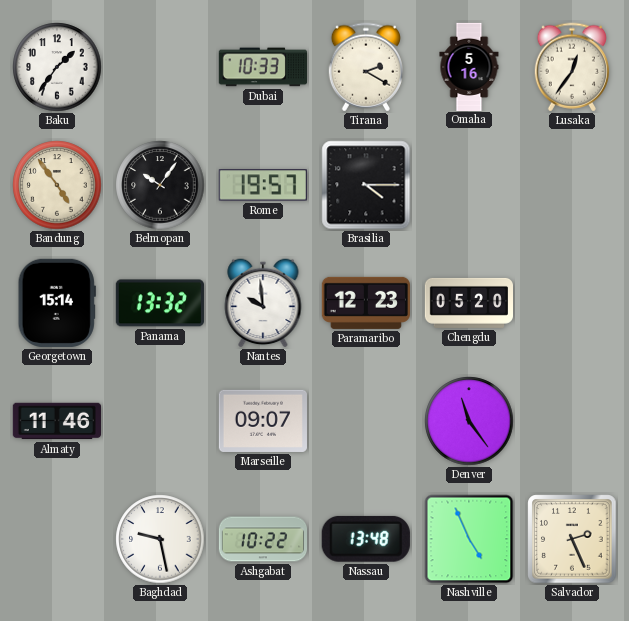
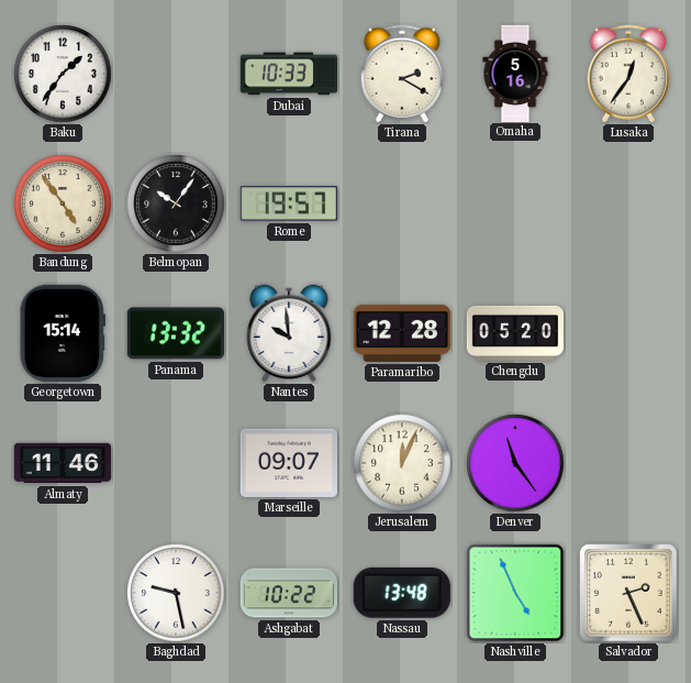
Brasilia: 4:15 -> none
Paramaribo: 12:23 -> 12:28
Jerusalem: none -> 12:04
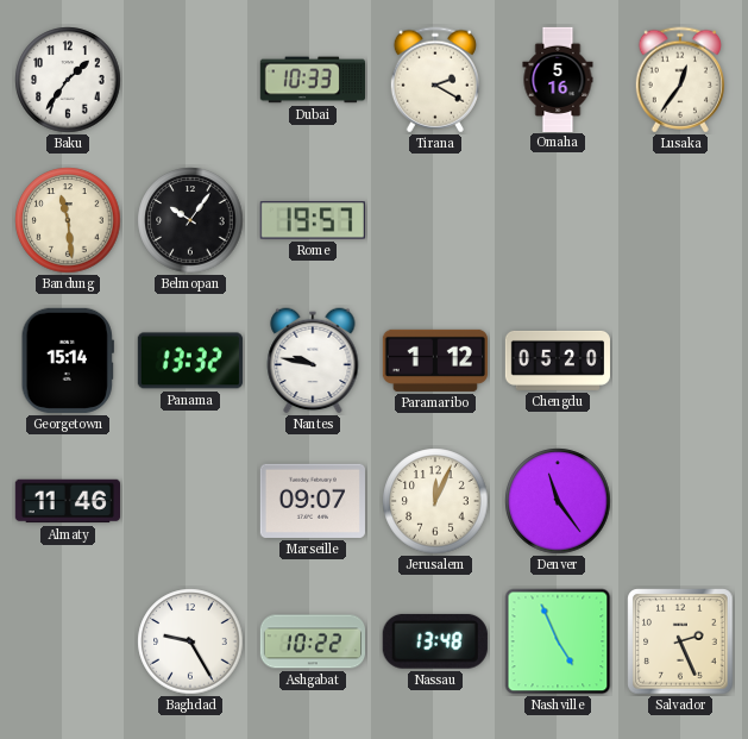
Bandung: 4:54 -> 11:29
Nantes: 9:59 -> 9:47
Paramaribo: 12:28 -> 1:12
Baghdad: 9:28 -> 9:25
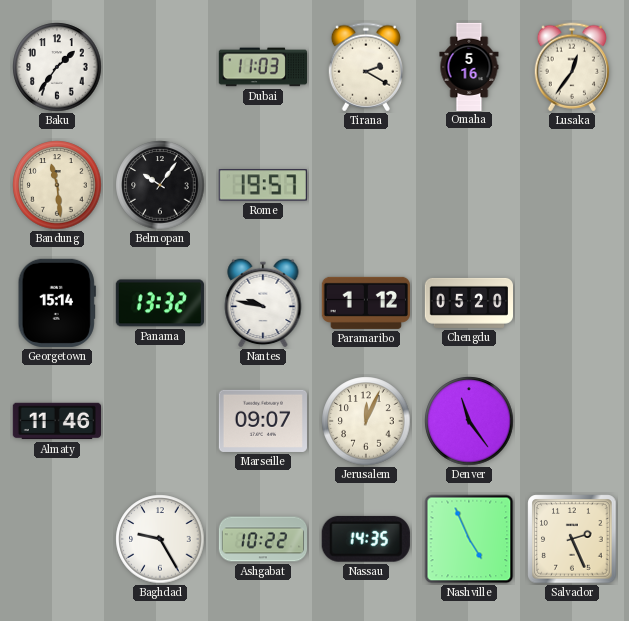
Dubai: 10:33 -> 11:03
Nassau: 13:48 -> 14:35
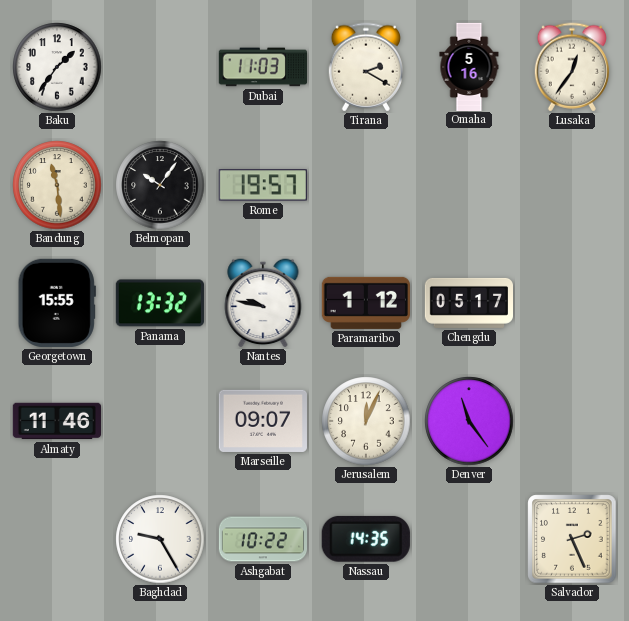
Georgetown: 15:14 -> 15:55
Chengdu: 05:20 -> 05:17
Nashville: 4:56 -> none
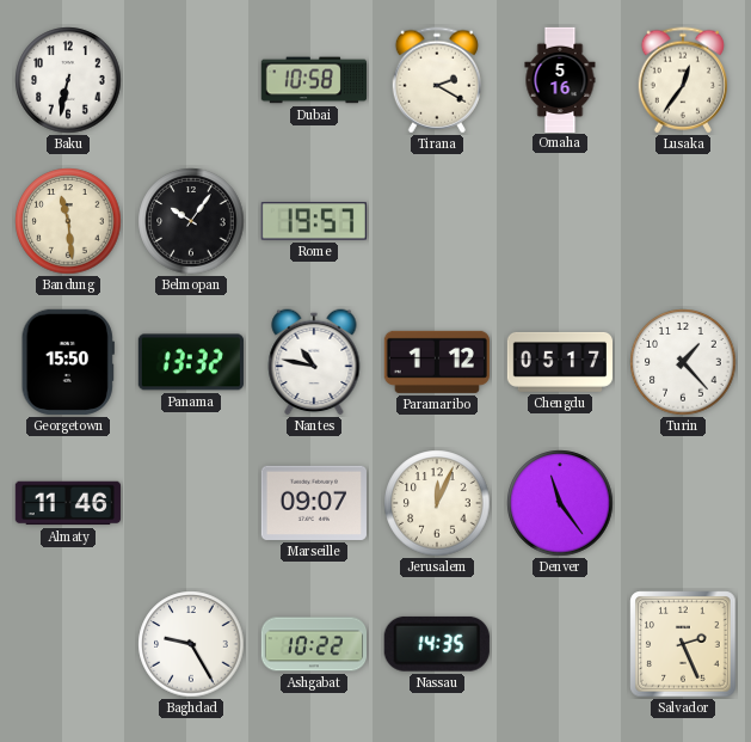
Baku: 1:36 -> 6:32
Dubai: 11:03 -> 10:58
Georgetown: 15:55 -> 15:50
Nantes: 9:47 -> 10:47
Turin: none -> 1:23
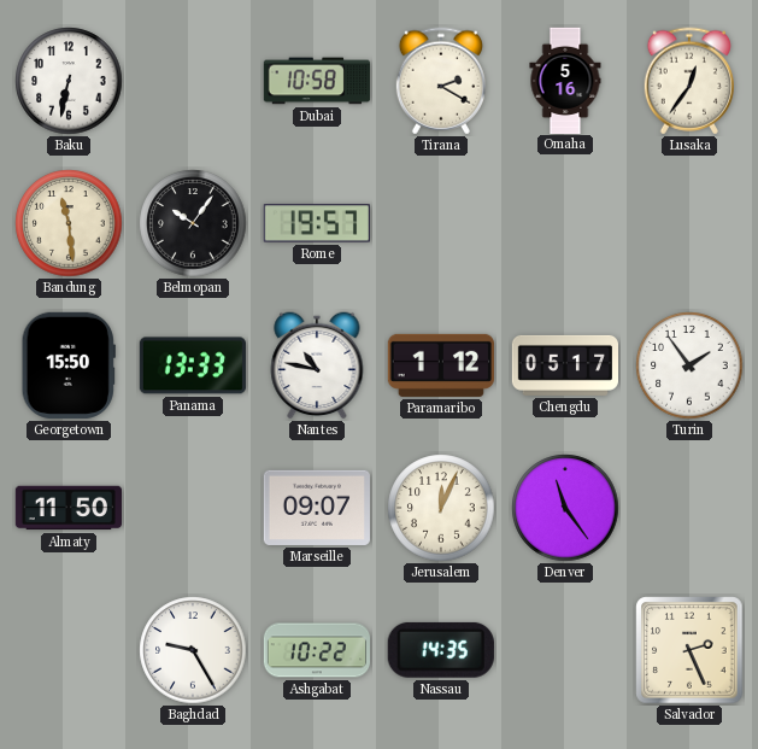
Panama: 13:32 -> 13:33
Turin: 1:23 -> 1:54
Almaty: 11:46 -> 11:50
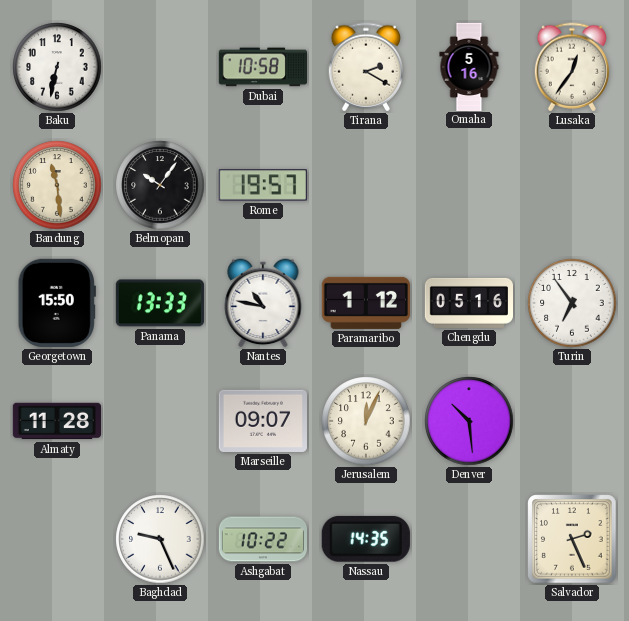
Chengdu: 05:17 -> 05:16
Turin: 1:54 -> 6:54
Almaty: 11:50 -> 11:28
Denver: 11:24 -> 10:29
Baghdad: 9:25 -> 9:26
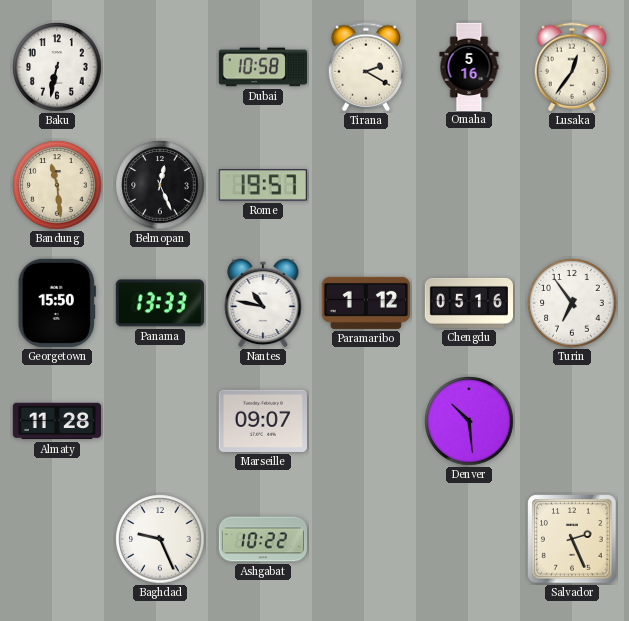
Belmopan: 10:06 -> 12:26
Jerusalem: 12:04 -> none
Nassau: 14:35 -> none
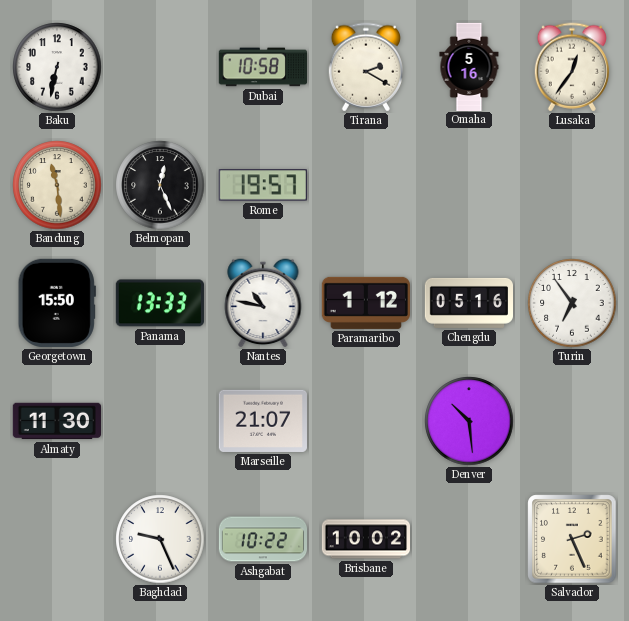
Almaty: 11:28 -> 11:30
Marseille: 09:07 -> 21:07
Brisbane: none -> 10:02
